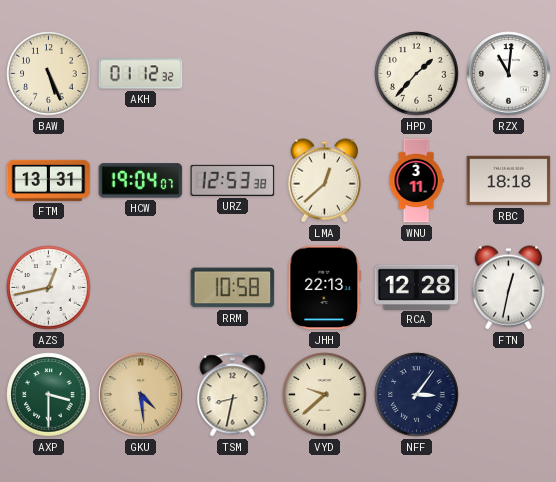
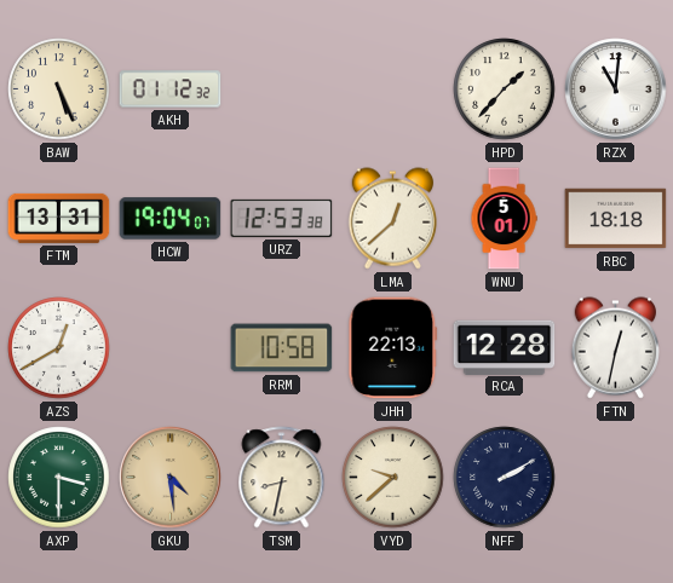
WNU: 3:11 -> 5:01
AZS: 12:43 -> 12:40
NFF: 3:06 -> 2:10
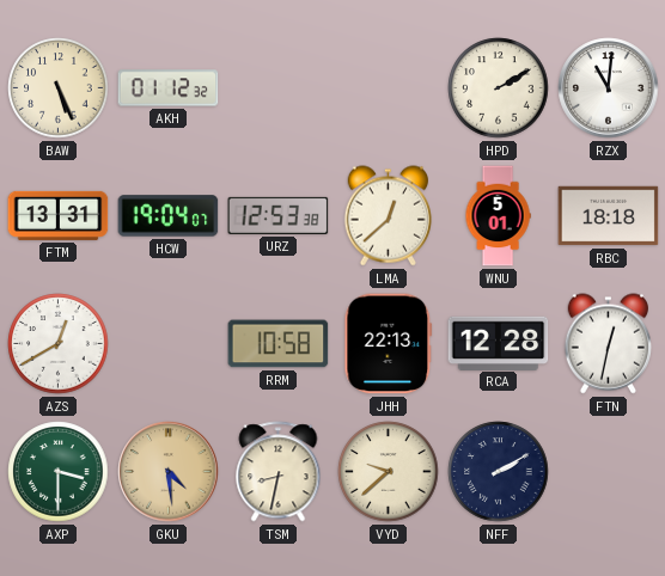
HPD: 1:37 -> 2:10
